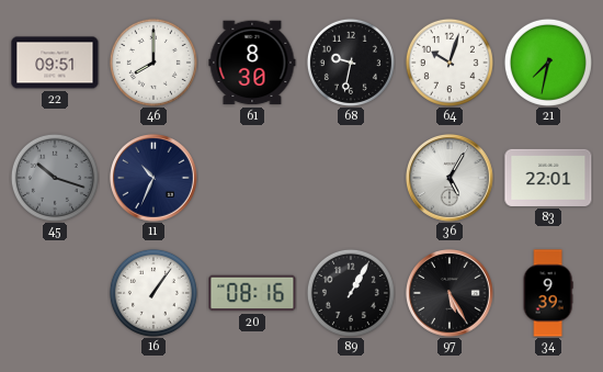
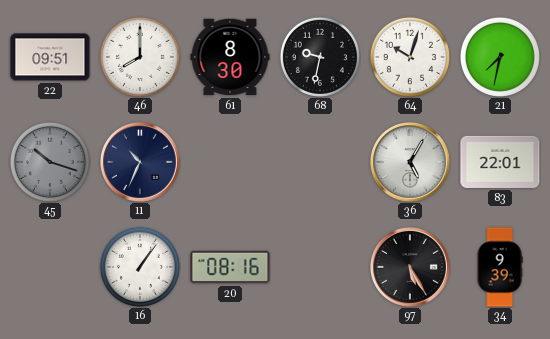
89: 1:05 -> none
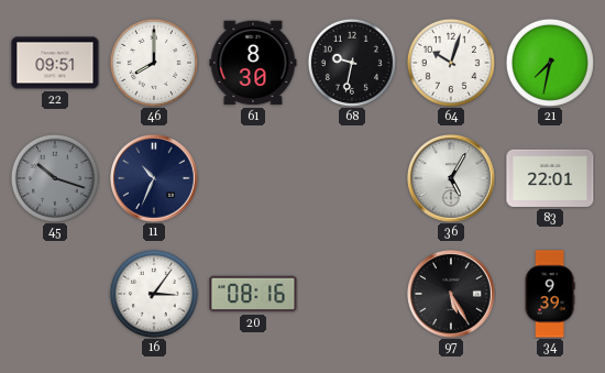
16: 1:06 -> 3:06
